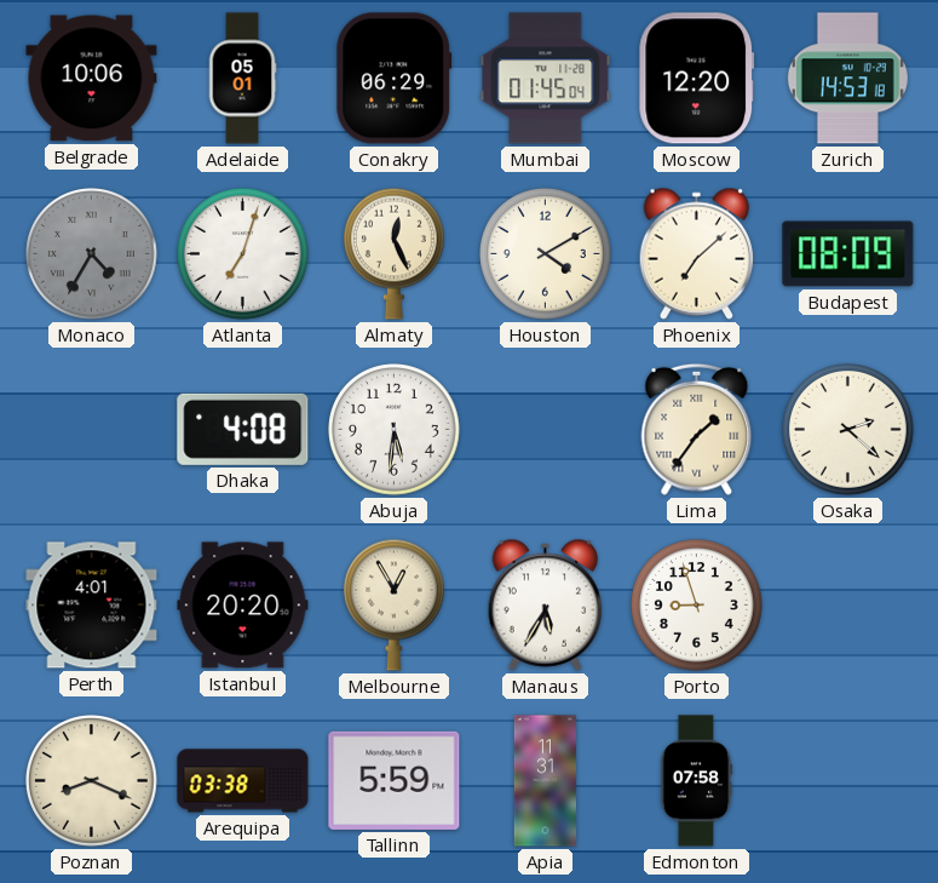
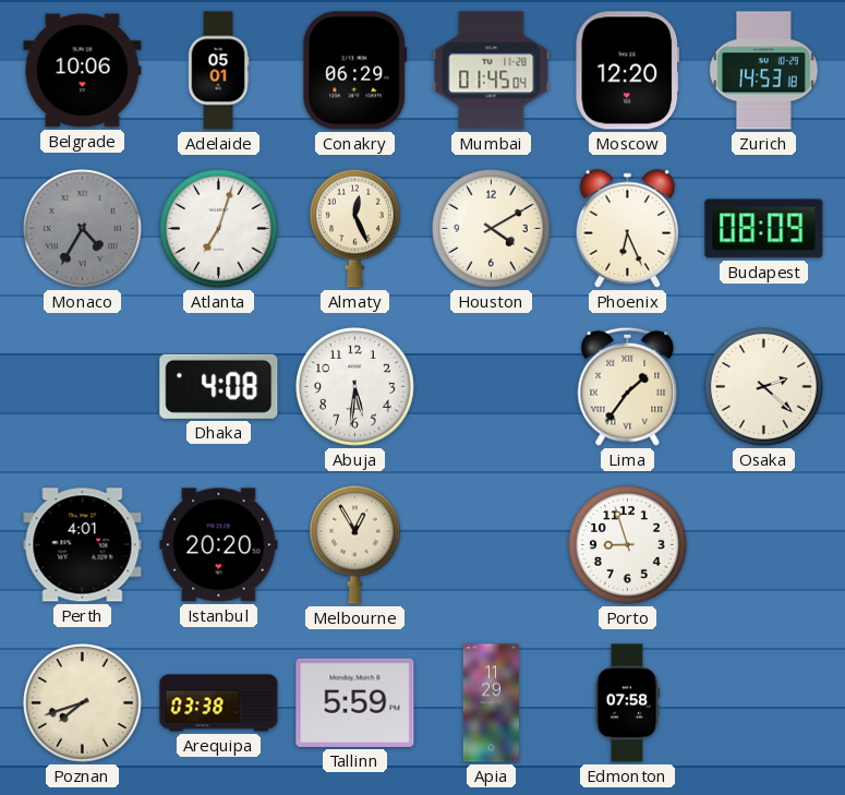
Phoenix: 7:08 -> 6:26
Manaus: 5:35 -> none
Poznan: 8:19 -> 7:42
Apia: 11:31 -> 11:29
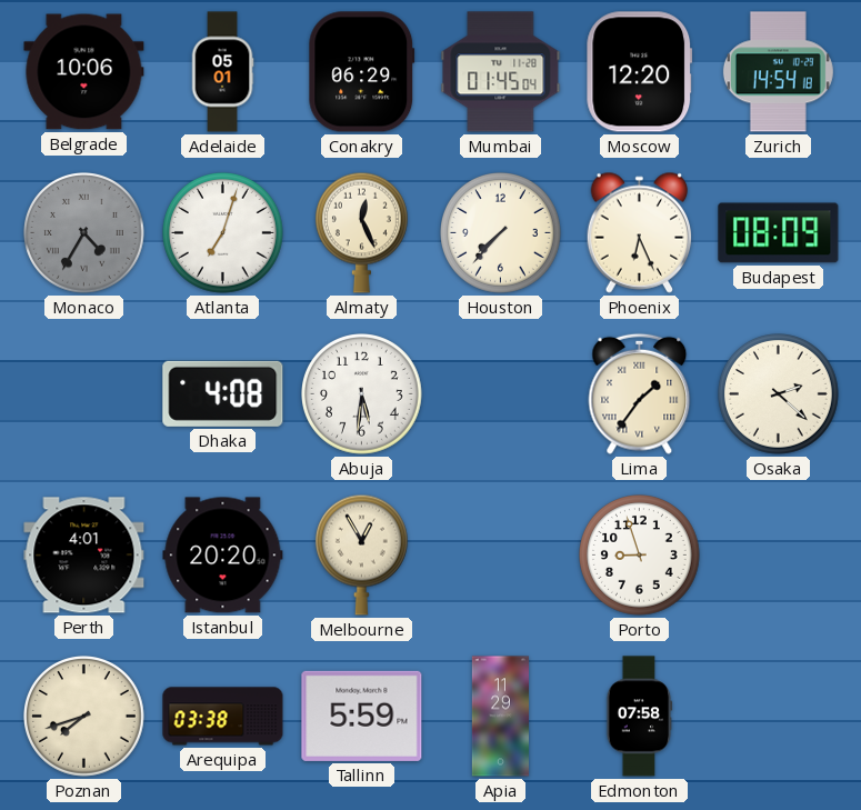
Zurich: 14:53 -> 14:54
Houston: 4:10 -> 7:37
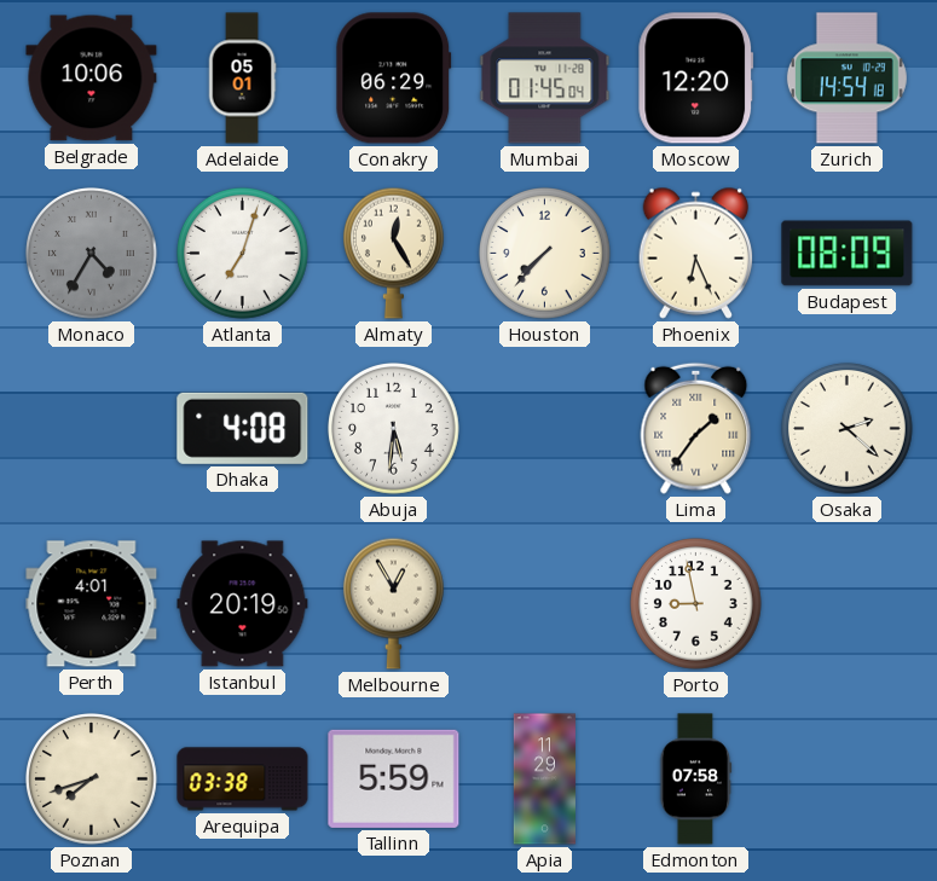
Almaty: 12:26 -> 12:25
Istanbul: 20:20 -> 20:19
Porto: 8:57 -> 8:58
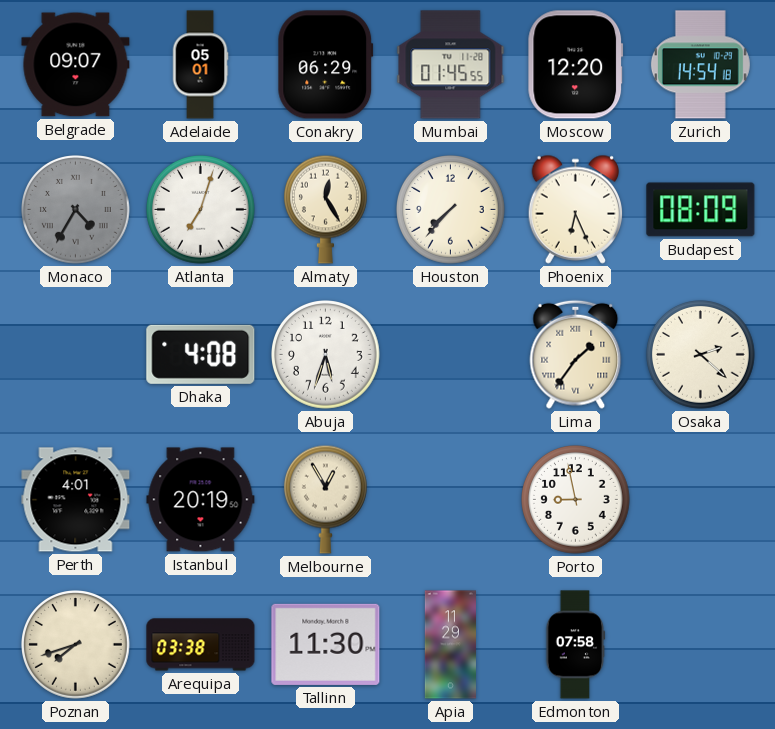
Belgrade: 10:06 -> 09:07
Mumbai: 01:45:04 -> 01:45:55
Abuja: 5:31 -> 5:33
Tallinn: 5:59 -> 11:30
